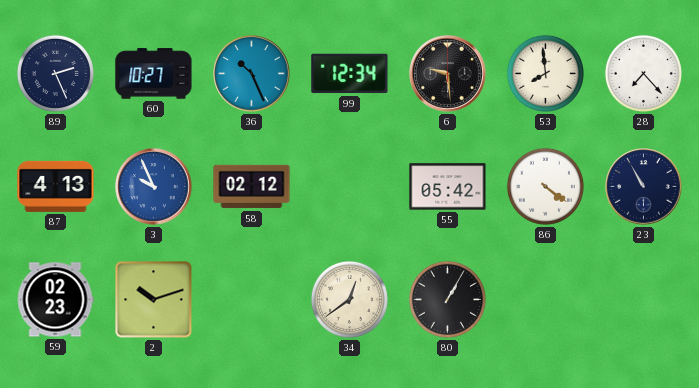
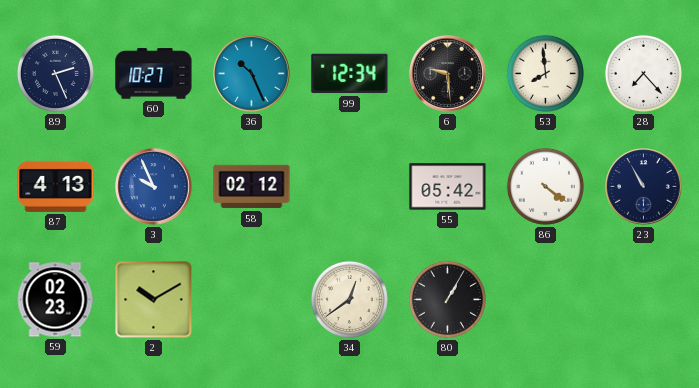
2: 10:12 -> 10:10
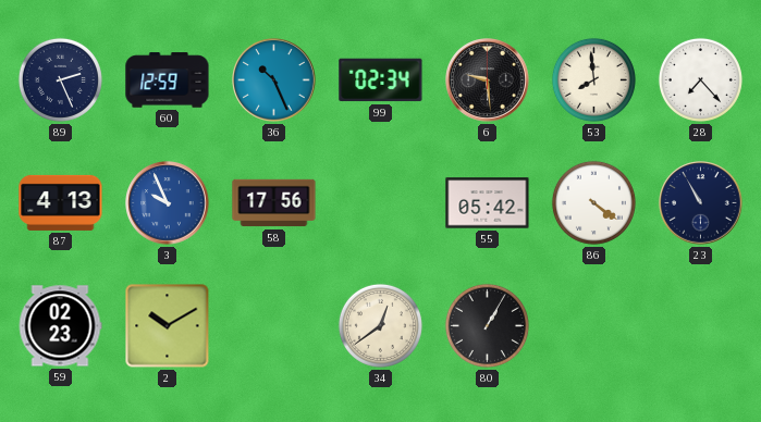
60: 10:27 -> 12:59
99: 12:34 -> 02:34
58: 02:12 -> 17:56
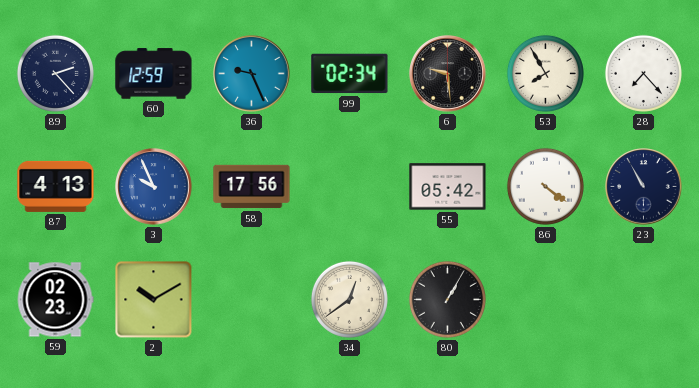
89: 2:26 -> 2:23
36: 10:26 -> 9:26
53: 7:59 -> 7:55
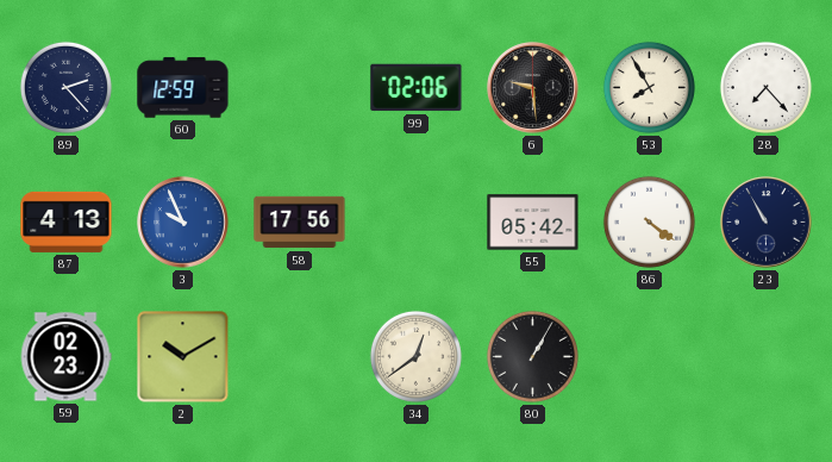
36: 9:26 -> none
99: 02:34 -> 02:06
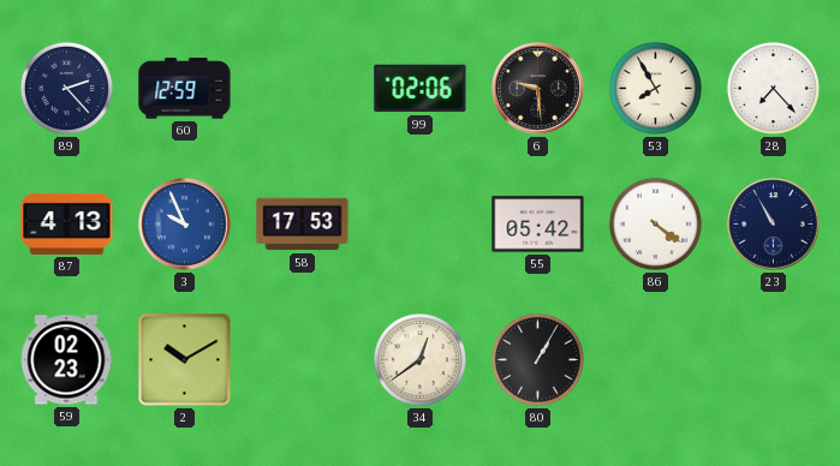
58: 17:56 -> 17:53
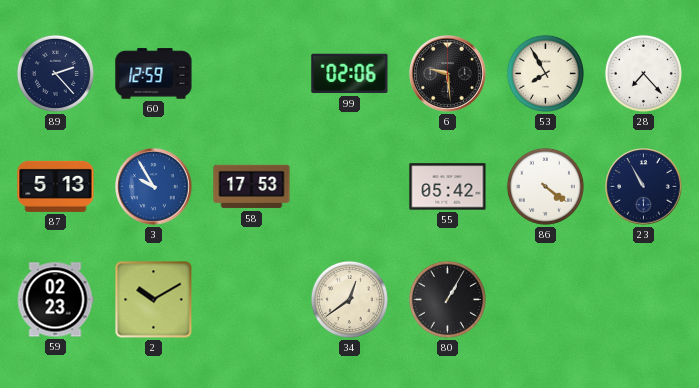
87: 4:13 -> 5:13
3: 9:56 -> 9:55
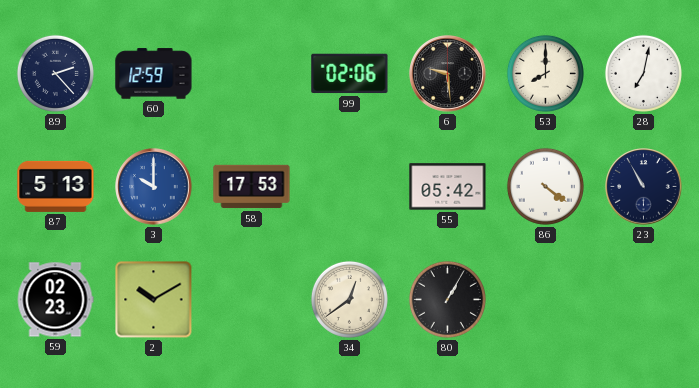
53: 7:55 -> 8:00
28: 7:23 -> 7:02
3: 9:55 -> 10:00
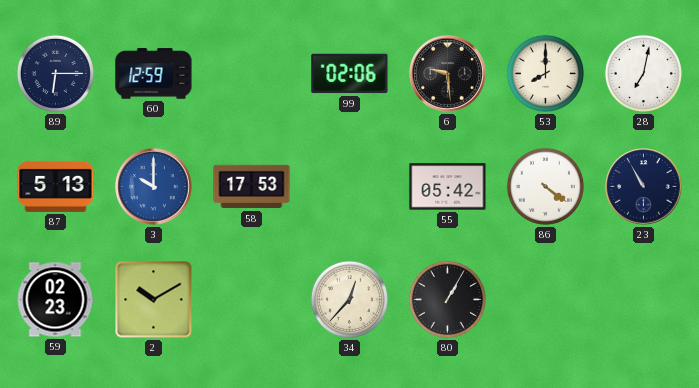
89: 2:23 -> 6:15
34: 12:39 -> 12:37
